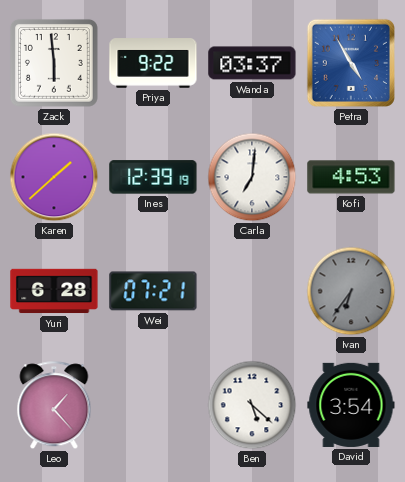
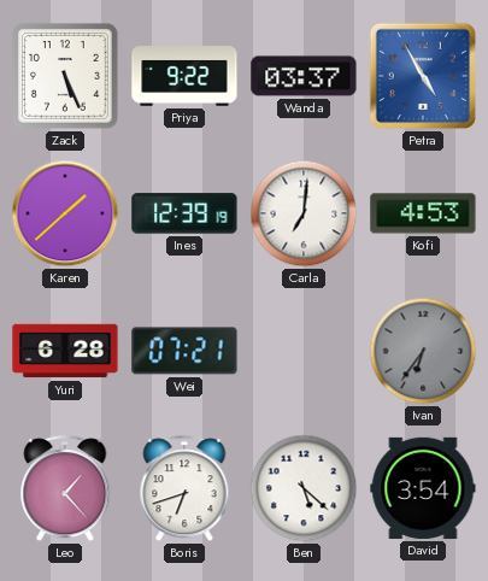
Zack: 5:59 -> 5:26
Boris: none -> 6:42
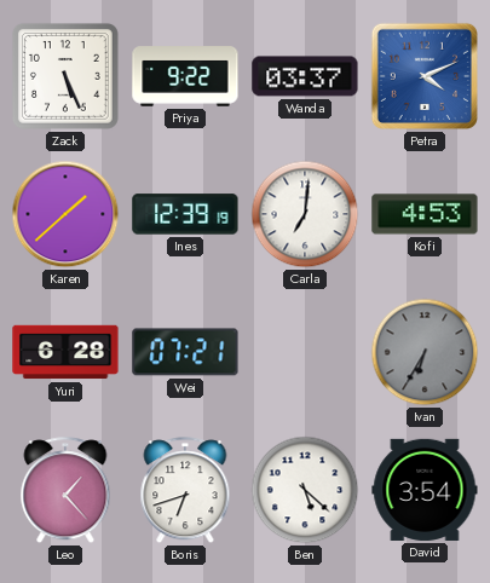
Petra: 4:55 -> 4:11
Ivan: 6:36 -> 6:35
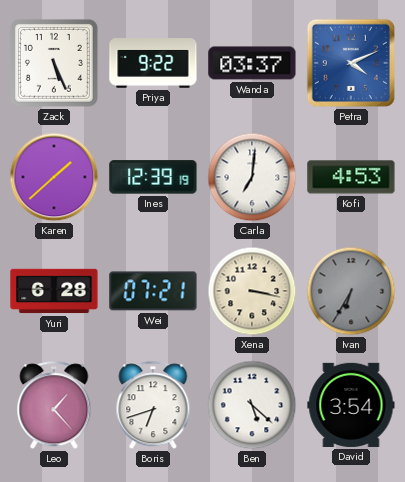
Xena: none -> 3:17
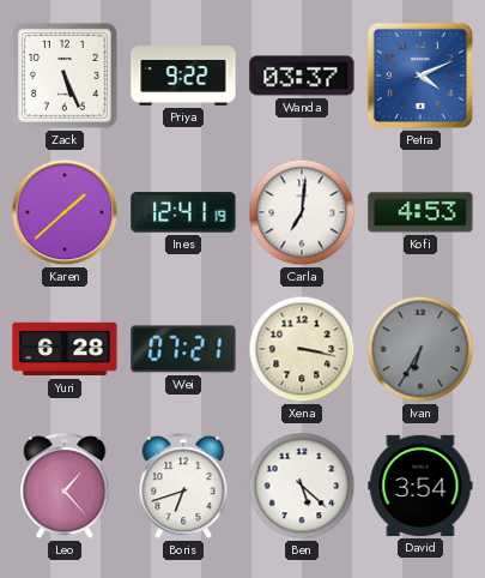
Ines: 12:39 -> 12:41
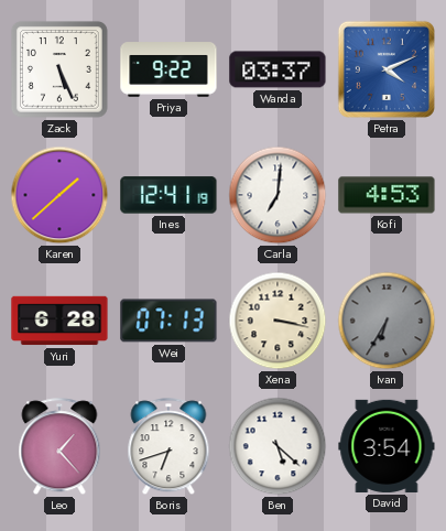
Wei: 07:21 -> 07:13
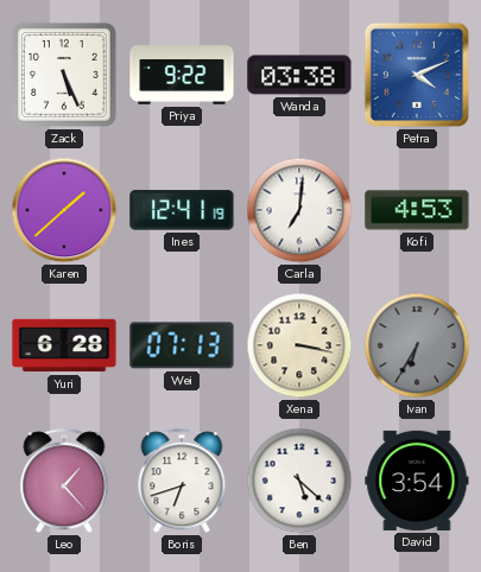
Wanda: 03:37 -> 03:38
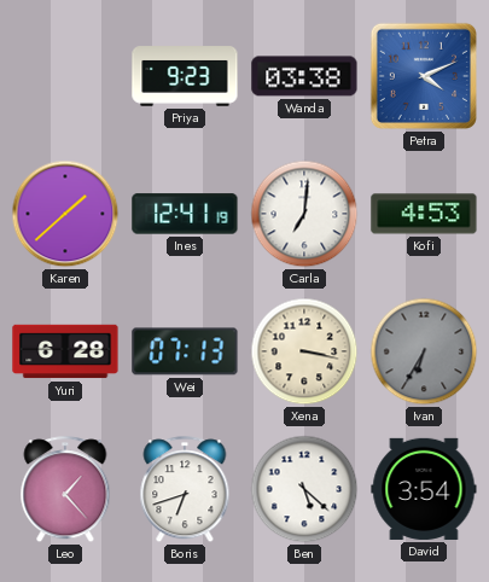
Zack: 5:26 -> none
Priya: 9:22 -> 9:23
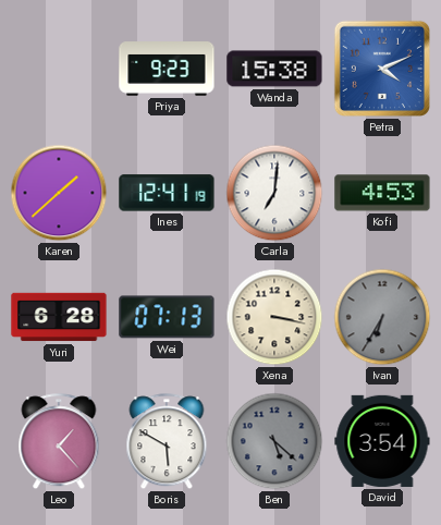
Wanda: 03:38 -> 15:38
Boris: 6:42 -> 5:50
Ben dial: white -> grey
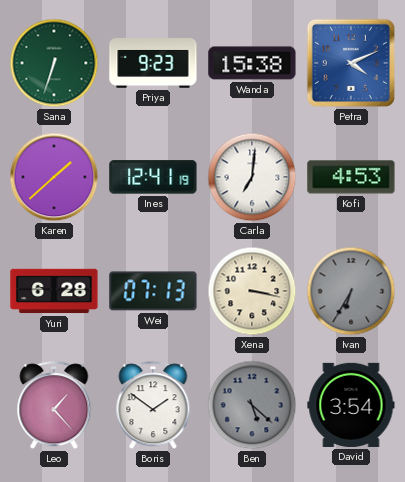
Sana: none -> 6:33
Boris: 5:50 -> 1:51
